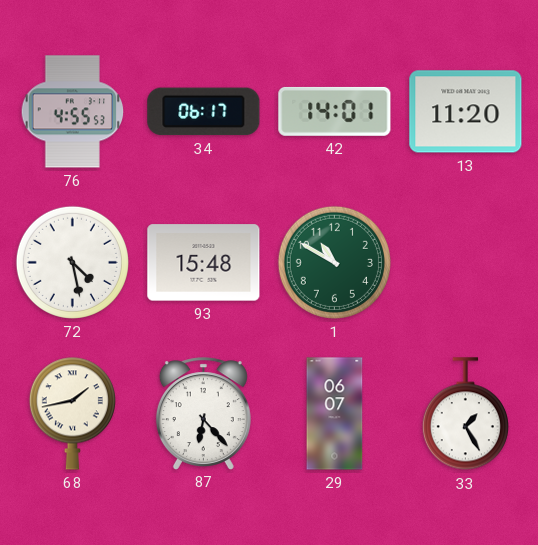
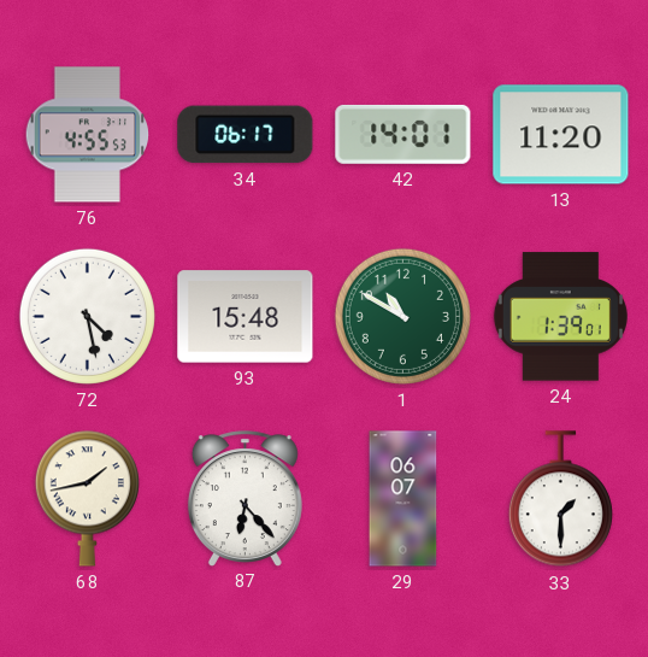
24: none -> 1:39
33: 1:25 -> 1:30
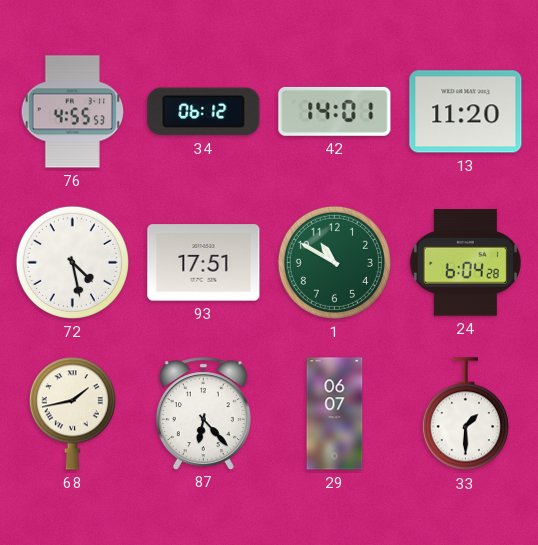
34: 06:17 -> 06:12
93: 15:48 -> 17:51
24: 1:39 -> 6:04
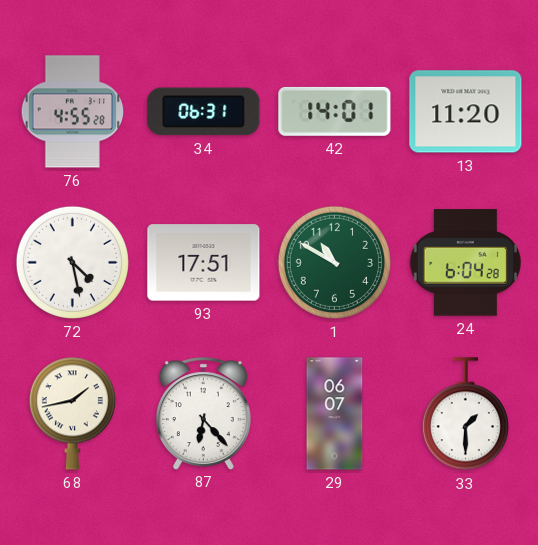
76: 4:55:53 -> 4:55:28
34: 06:12 -> 06:31
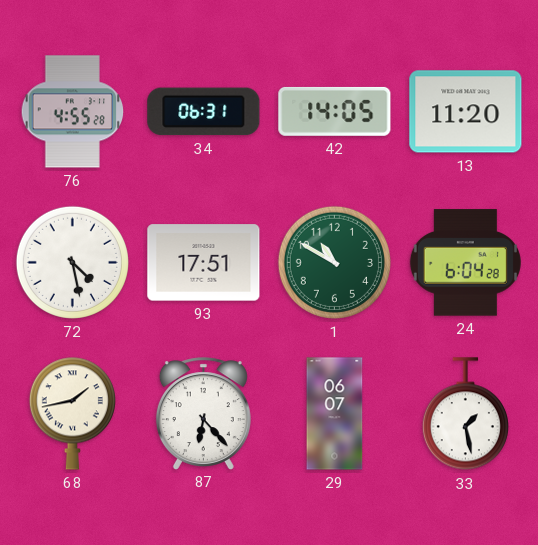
42: 14:01 -> 14:05
33: 1:30 -> 1:28
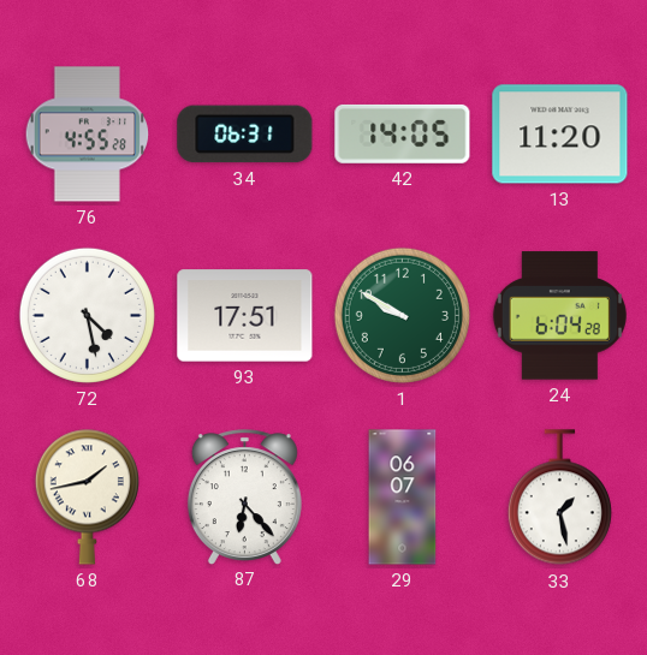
1: 10:50 -> 9:50
